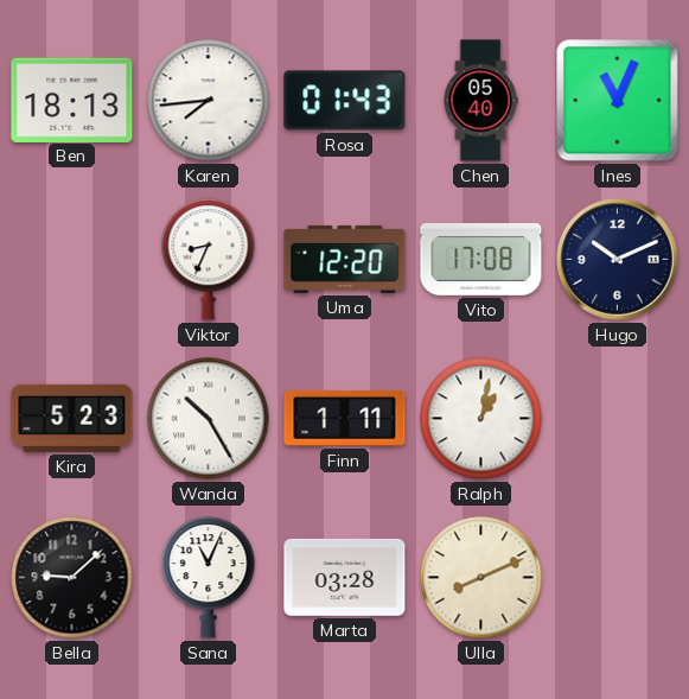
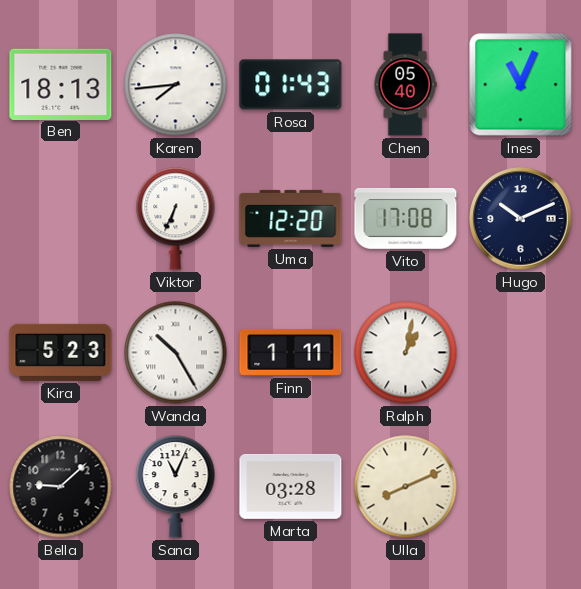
Viktor: 8:34 -> 6:34
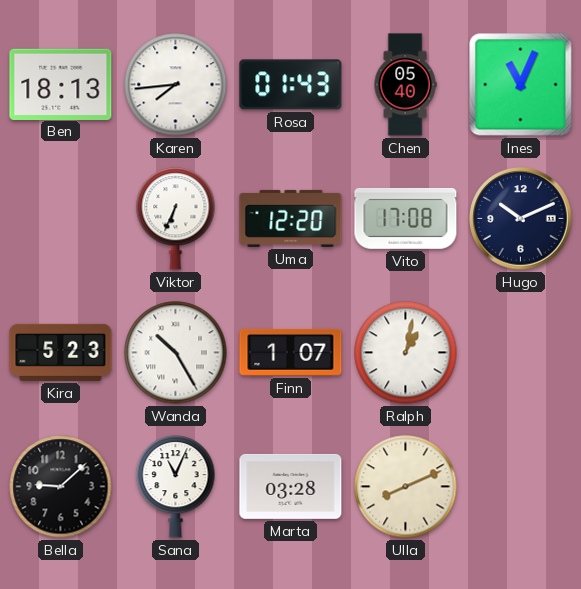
Finn: 1:11 -> 1:07
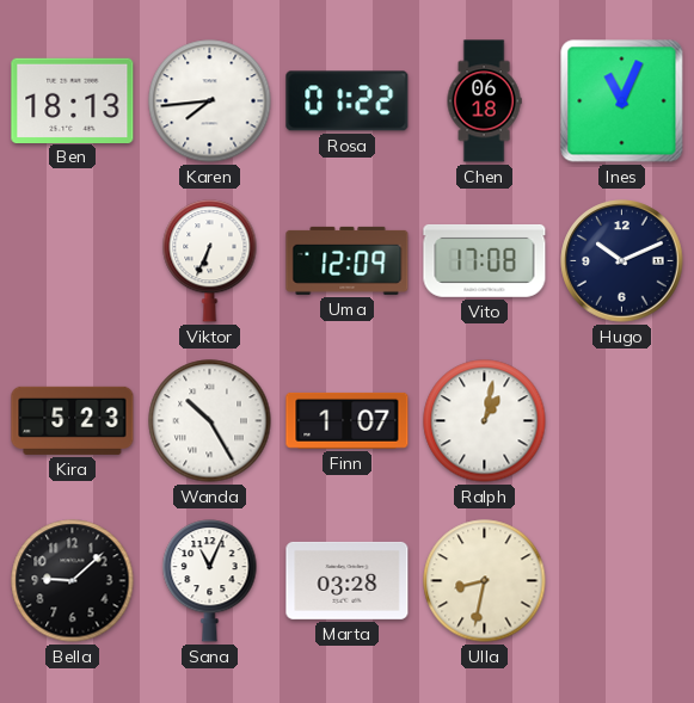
Rosa: 01:43 -> 01:22
Chen: 05:40 -> 06:18
Uma: 12:20 -> 12:09
Ulla: 8:11 -> 8:32
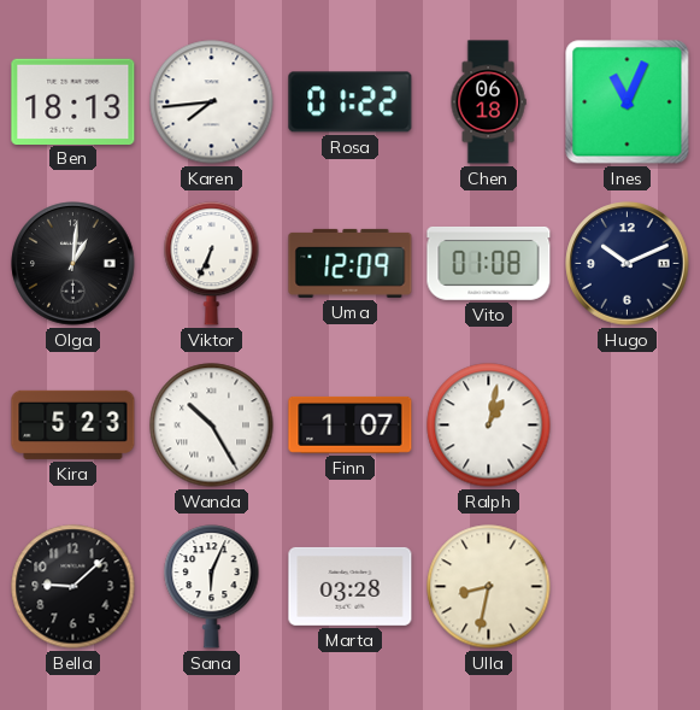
Olga: none -> 1:01
Vito: 17:08 -> 01:08
Sana: 11:04 -> 6:04
